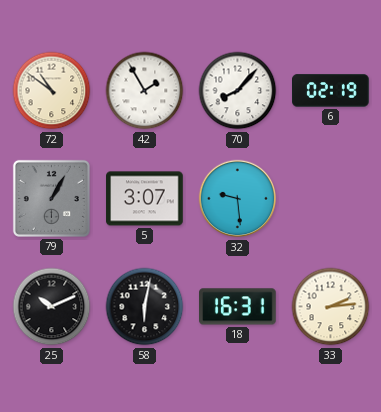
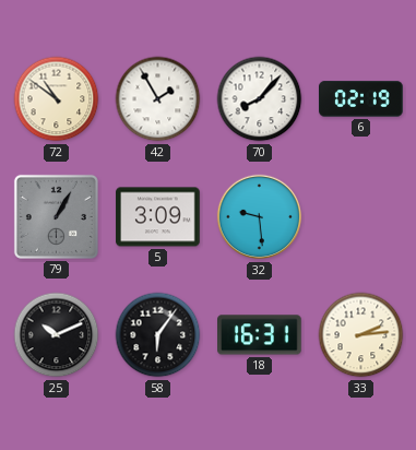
5: 3:07 -> 3:09
58: 6:02 -> 6:06
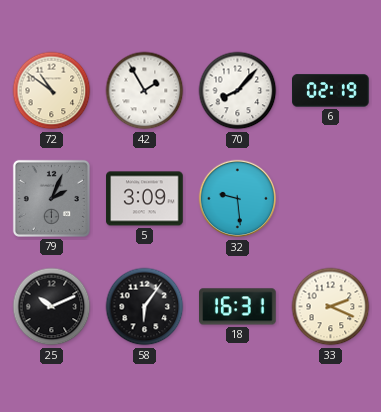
79: 1:05 -> 2:04
33: 2:14 -> 2:19
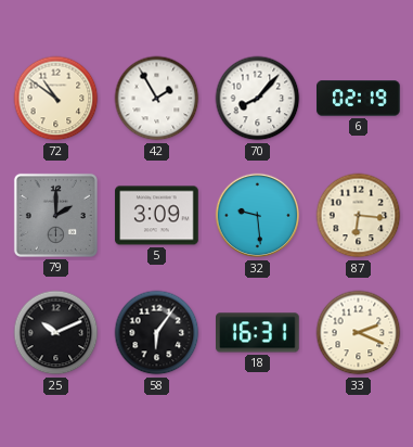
79: 2:04 -> 2:00
87: none -> 6:16
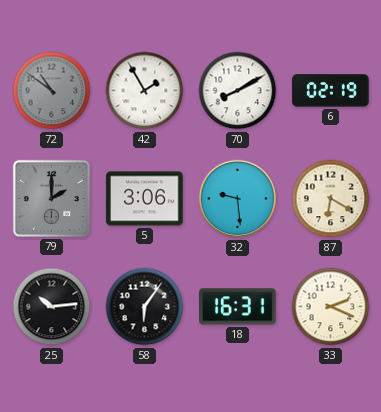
72 dial: cream -> grey
70: 8:07 -> 8:10
5: 3:09 -> 3:06
87: 6:16 -> 6:20
25: 10:11 -> 10:14
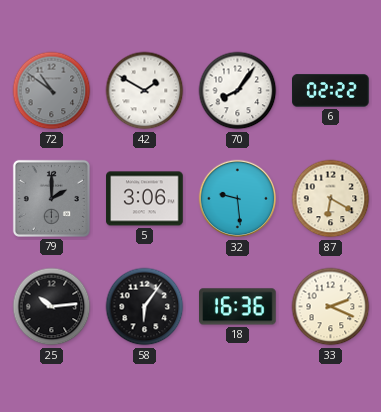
42: 1:55 -> 1:50
70: 8:10 -> 8:06
6: 02:19 -> 02:22
18: 16:31 -> 16:36
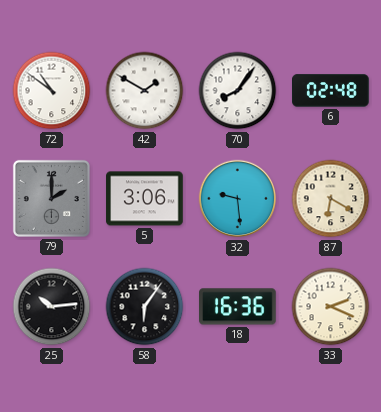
72 dial: grey -> white
6: 02:22 -> 02:48
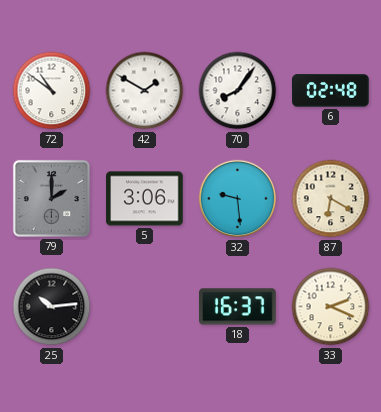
58: 6:06 -> none
18: 16:36 -> 16:37
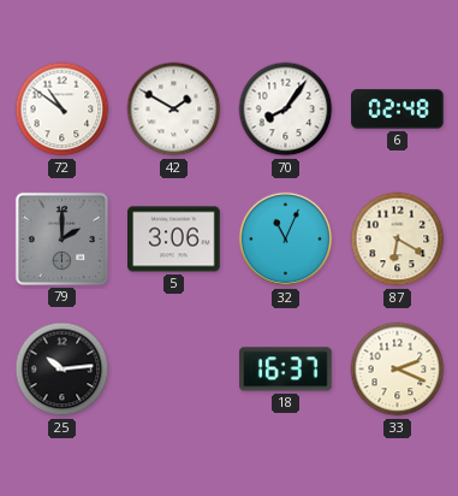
32: 9:29 -> 11:04
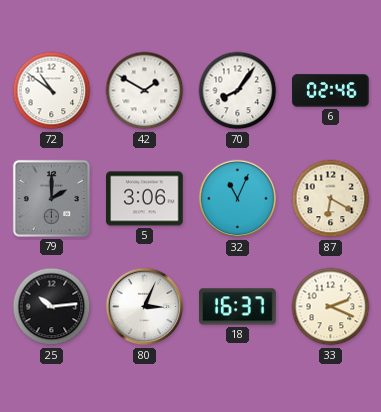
6: 02:48 -> 02:46
80: none -> 3:04
